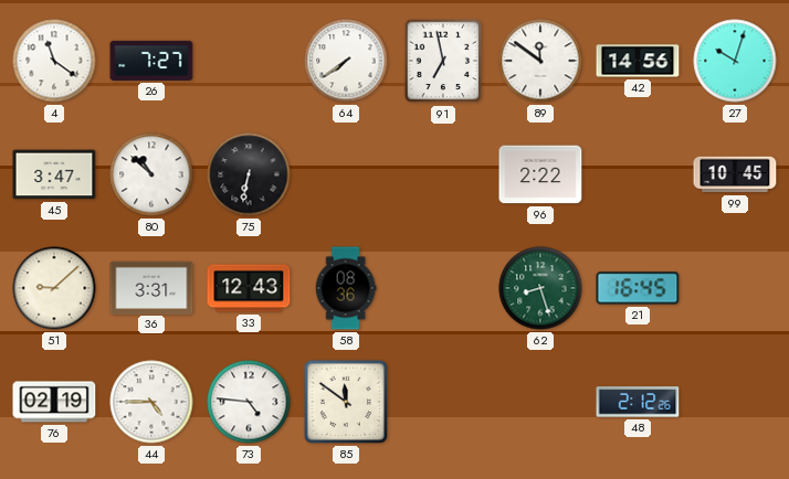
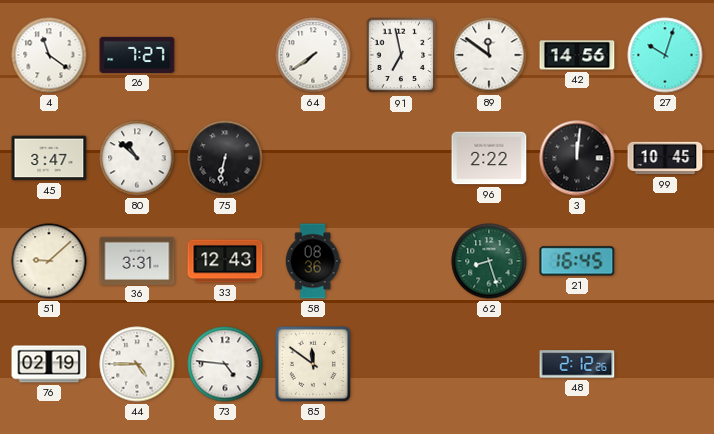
3: none -> 12:01
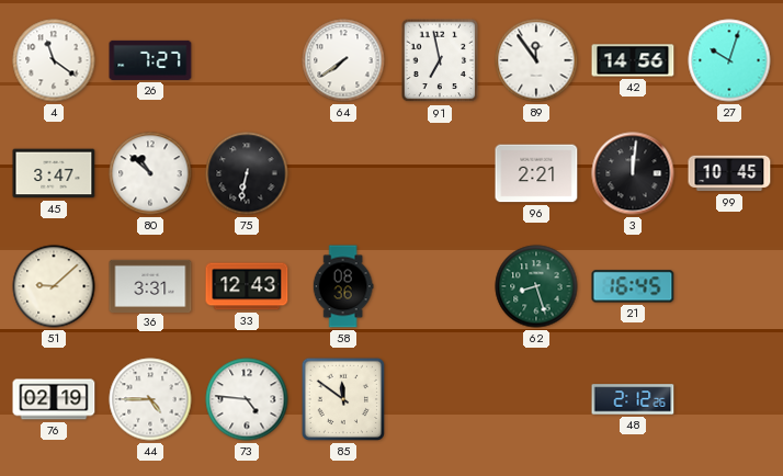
89: 11:51 -> 11:54
96: 2:22 -> 2:21
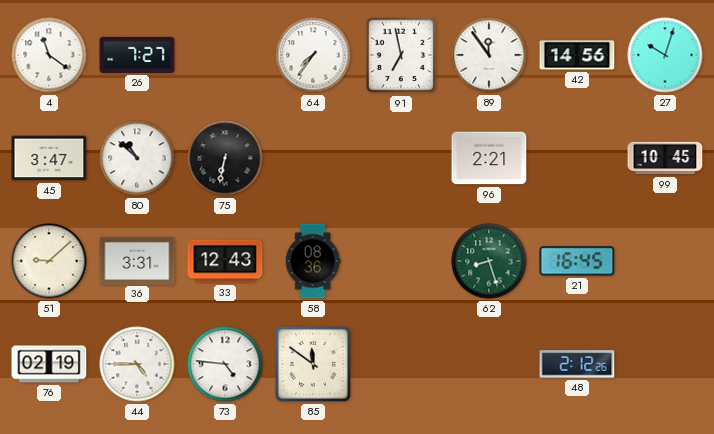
64: 7:39 -> 7:36
3: 12:01 -> none
